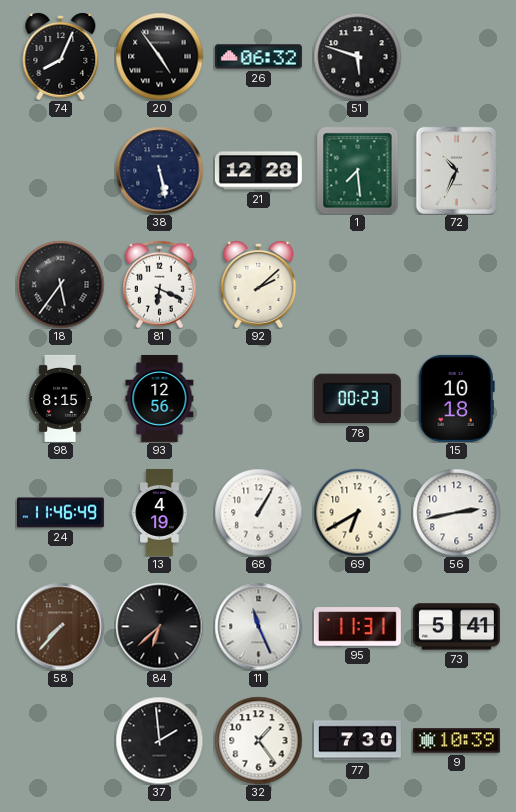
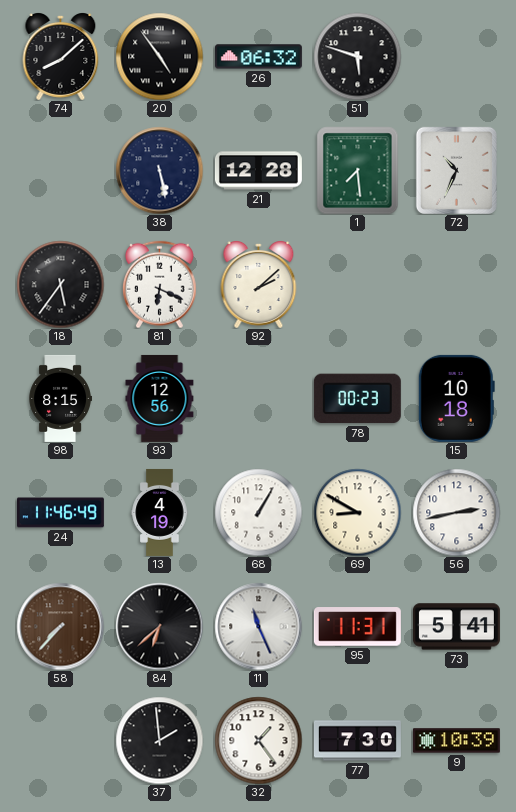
74: 8:04 -> 8:08
69: 6:40 -> 8:50
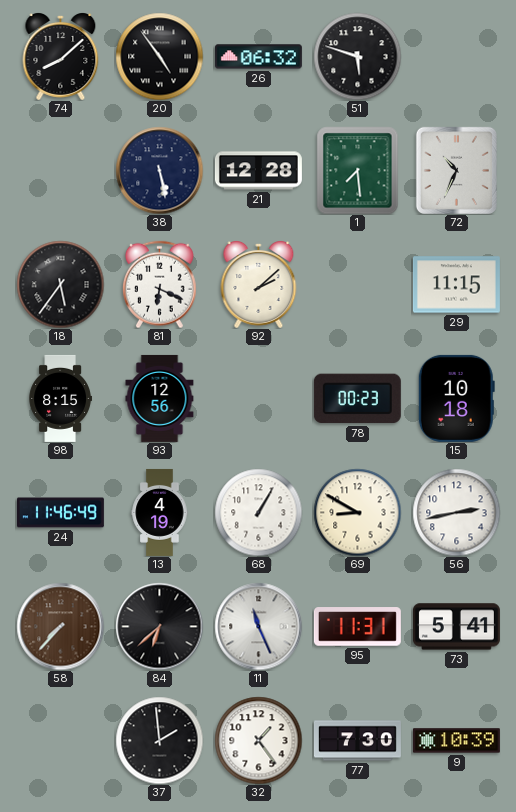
29: none -> 11:15
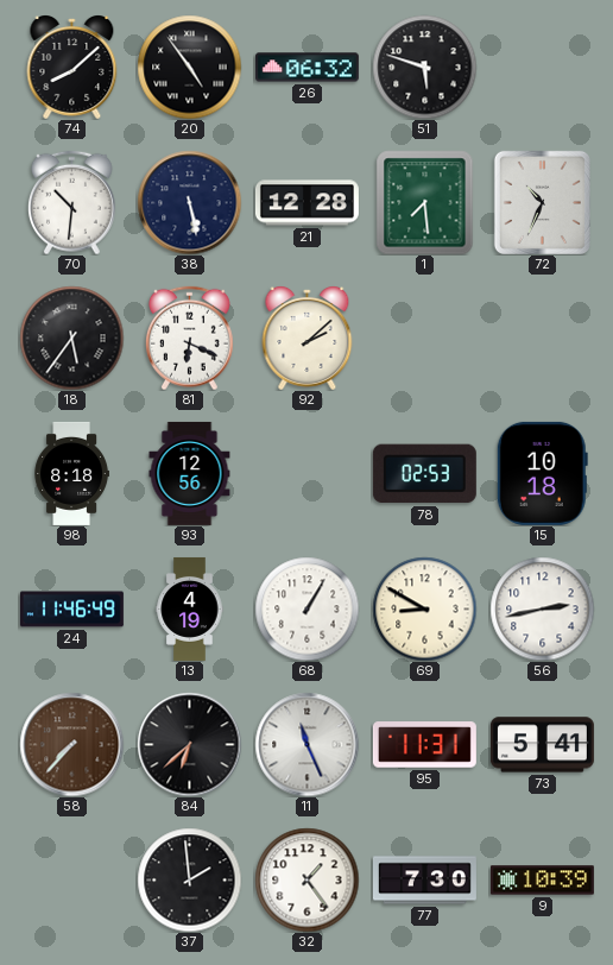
70: none -> 10:31
29: 11:15 -> none
98: 8:15 -> 8:18
78: 00:23 -> 02:53
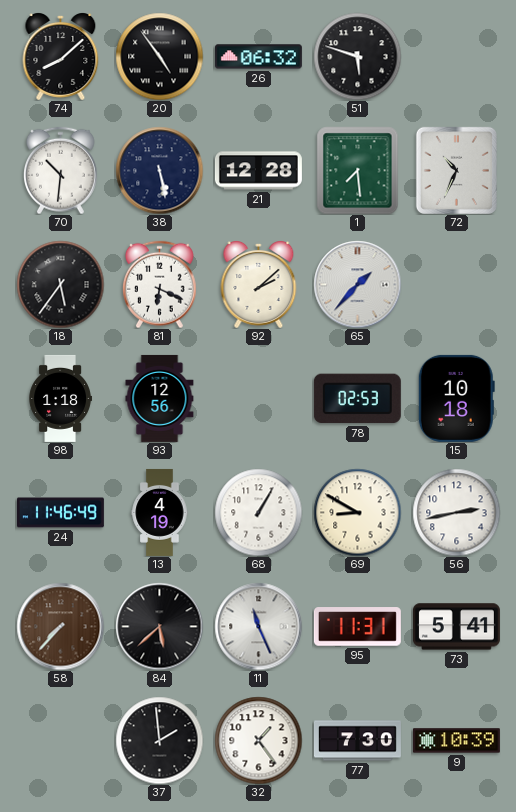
65: none -> 1:37
98: 8:18 -> 1:18
84: 6:38 -> 5:38
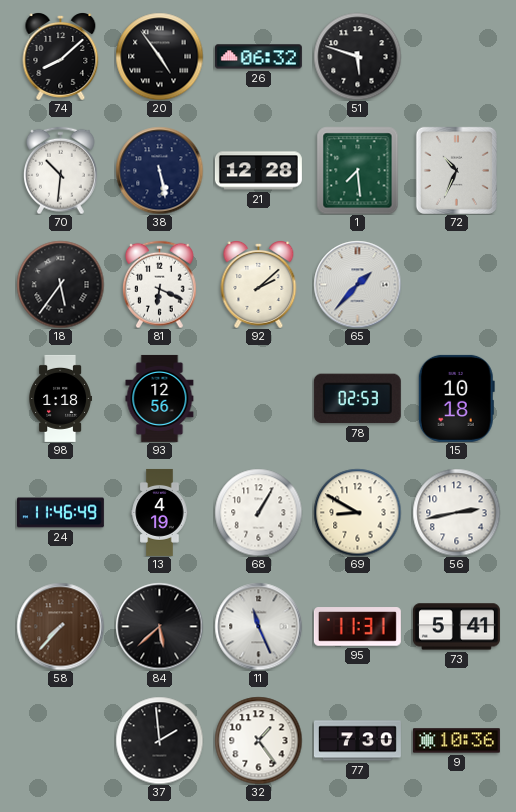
9: 10:39 -> 10:36
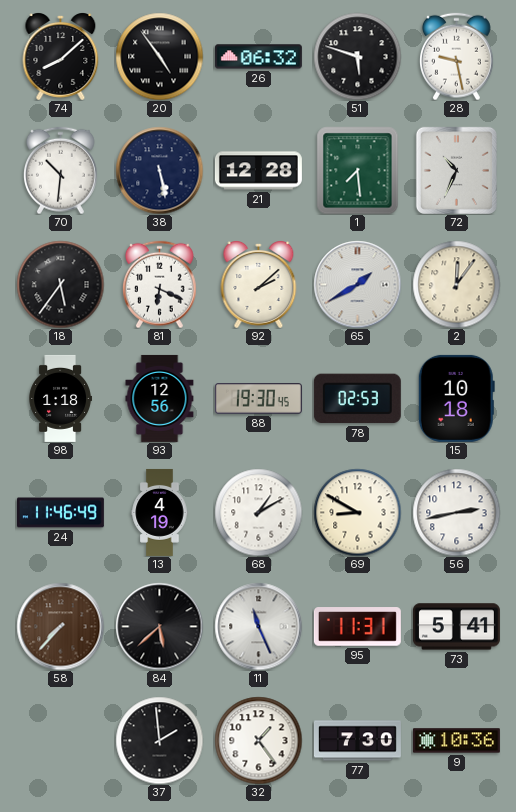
28: none -> 9:28
65: 1:37 -> 1:40
2: none -> 12:06
88: none -> 19:30
68: 1:05 -> 1:10
